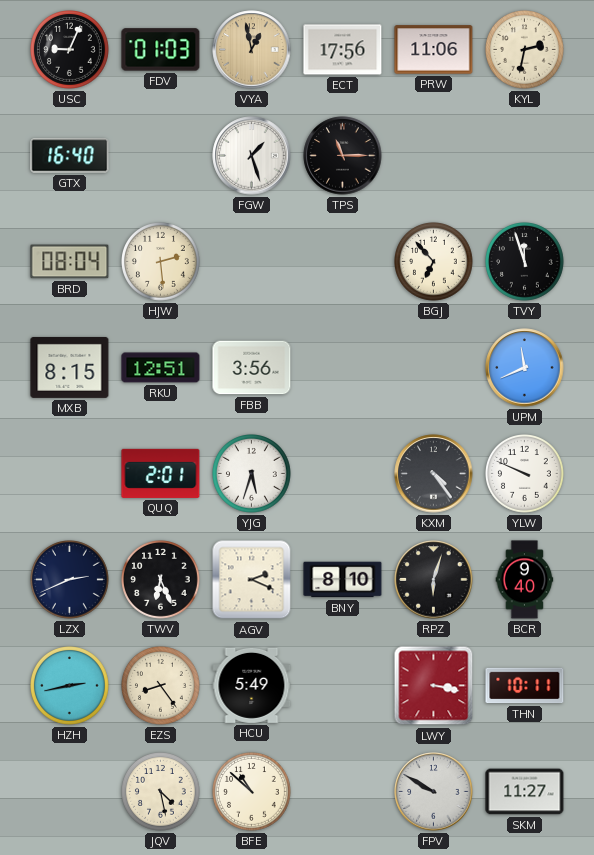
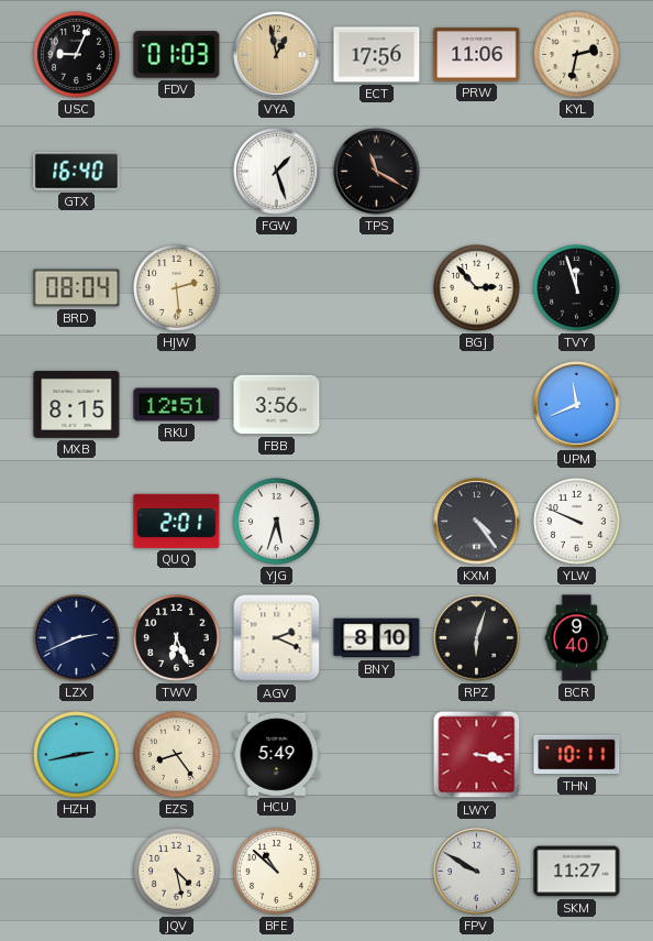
TPS: 11:15 -> 11:20
BGJ: 6:53 -> 2:53
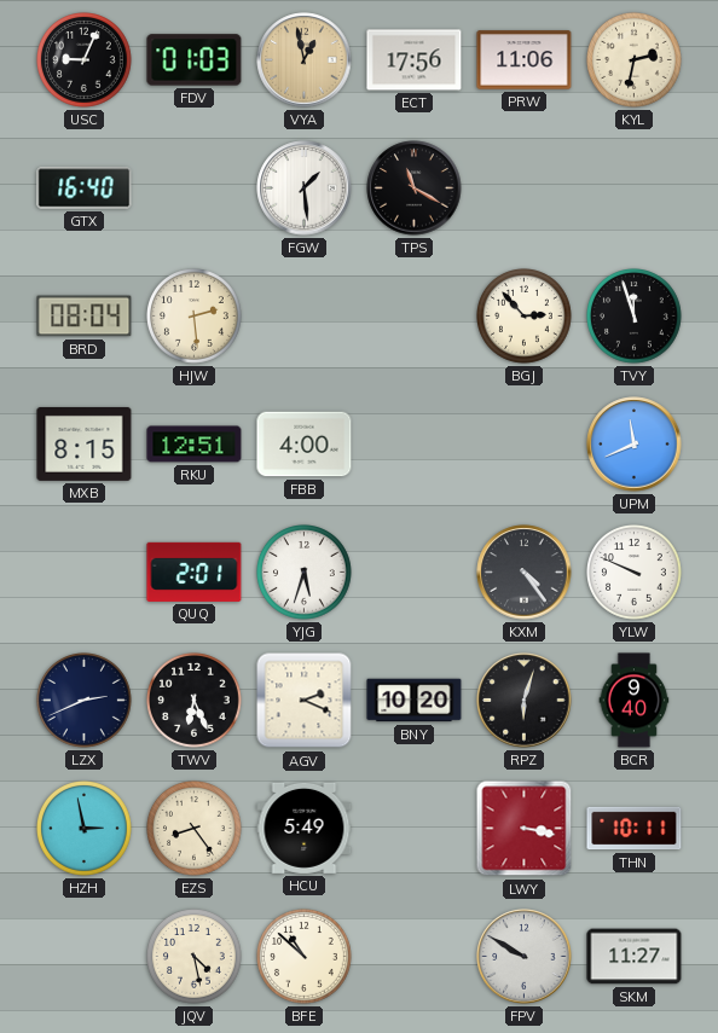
FGW: 1:27 -> 1:29
FBB: 3:56 -> 4:00
BNY: 8:10 -> 10:20
HZH: 2:43 -> 2:58
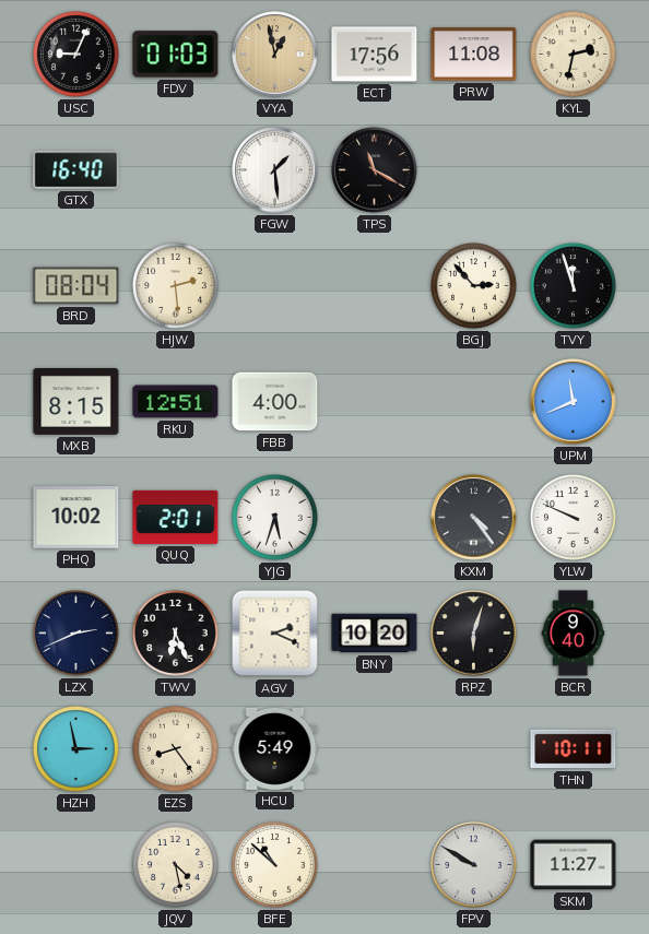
PRW: 11:06 -> 11:08
PHQ: none -> 10:02
LWY: 3:17 -> none
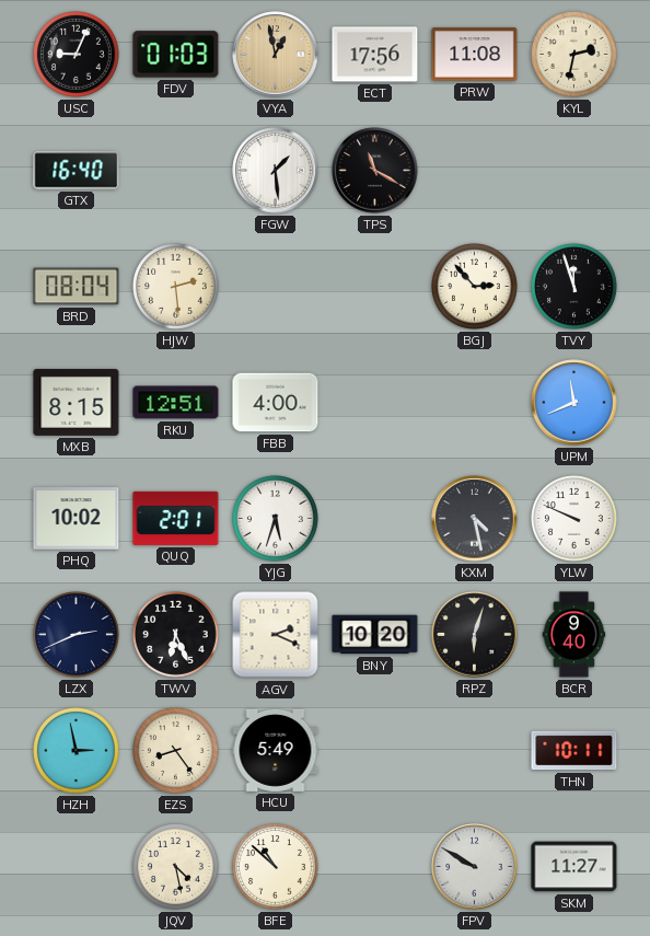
KXM: 4:24 -> 4:28
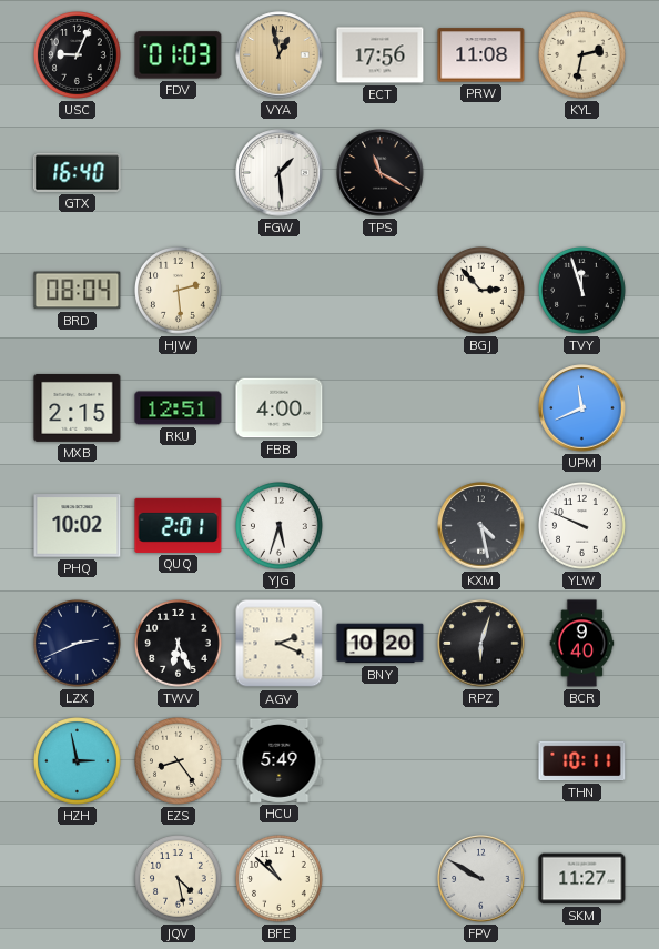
MXB: 8:15 -> 2:15
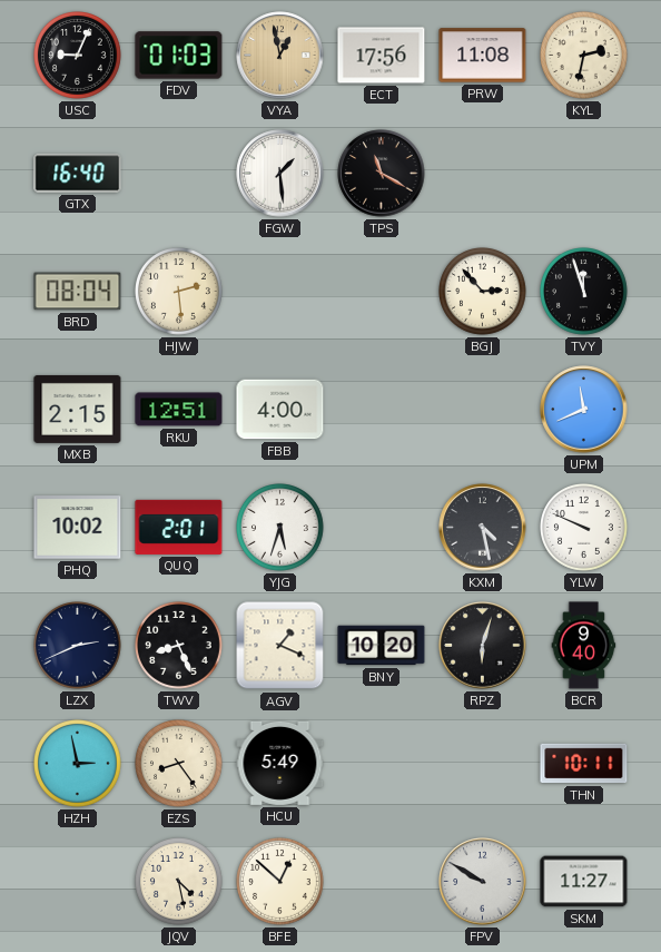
TWV: 6:26 -> 8:26
AGV: 2:19 -> 1:19
BFE: 10:52 -> 12:52
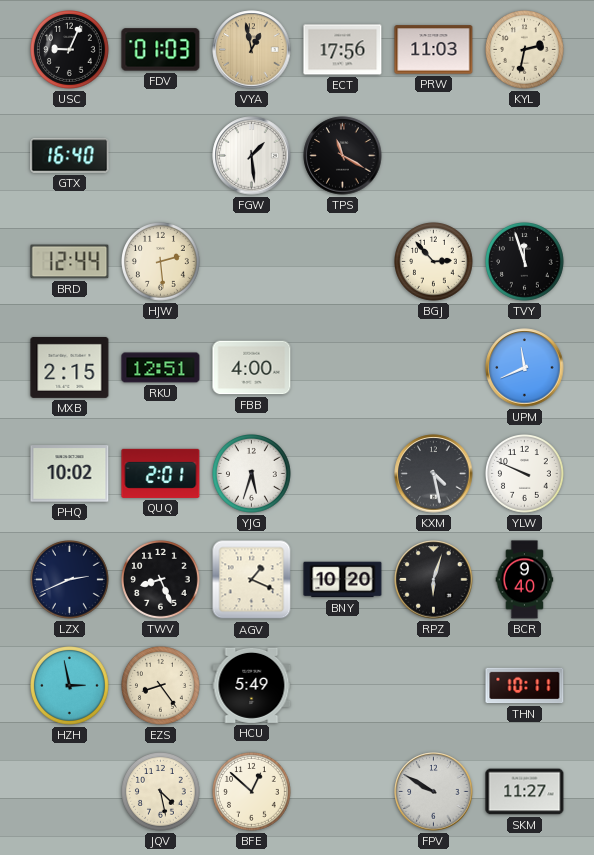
PRW: 11:08 -> 11:03
BRD: 08:04 -> 12:44
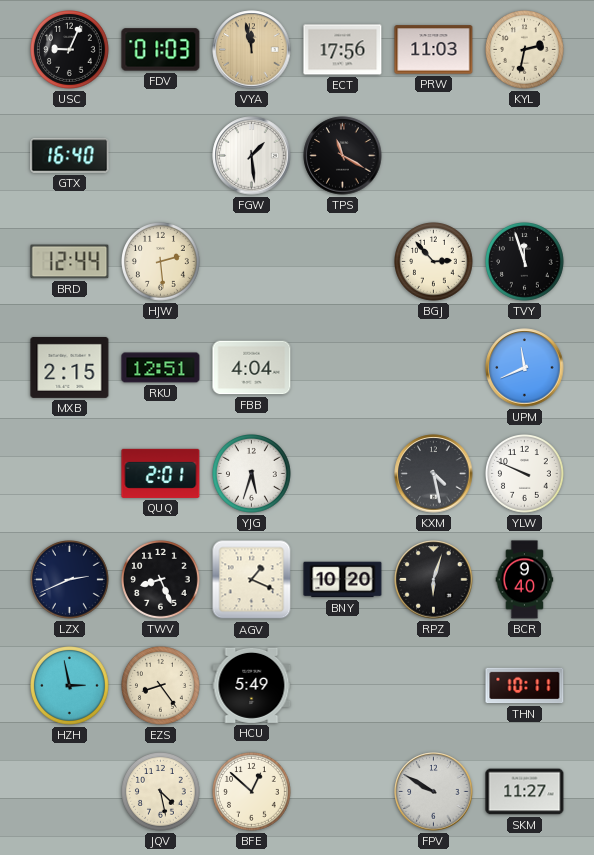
VYA: 12:58 -> 11:58
FBB: 4:00 -> 4:04
PHQ: 10:02 -> none
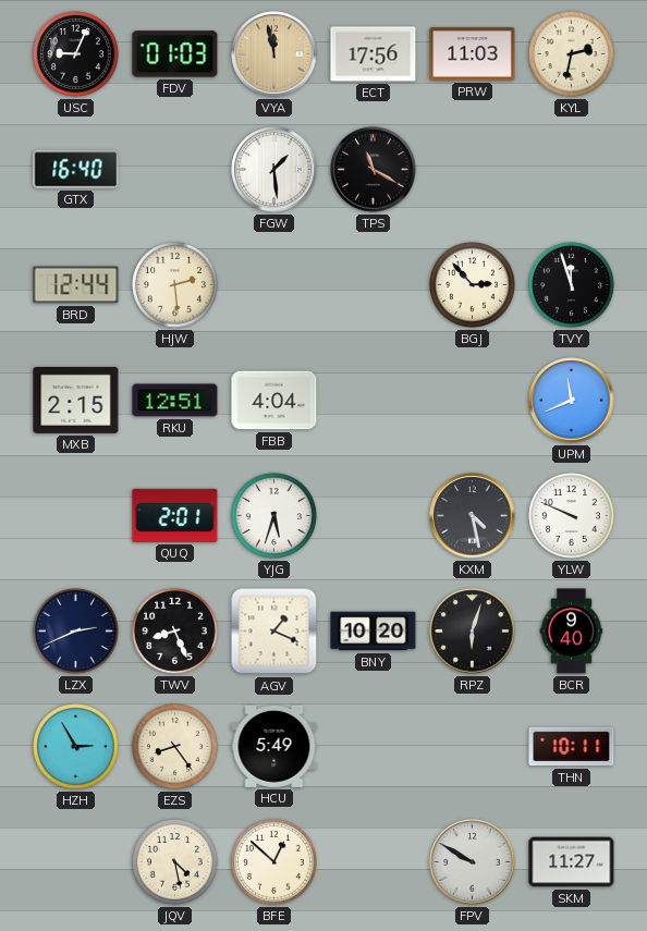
HZH: 2:58 -> 2:55
